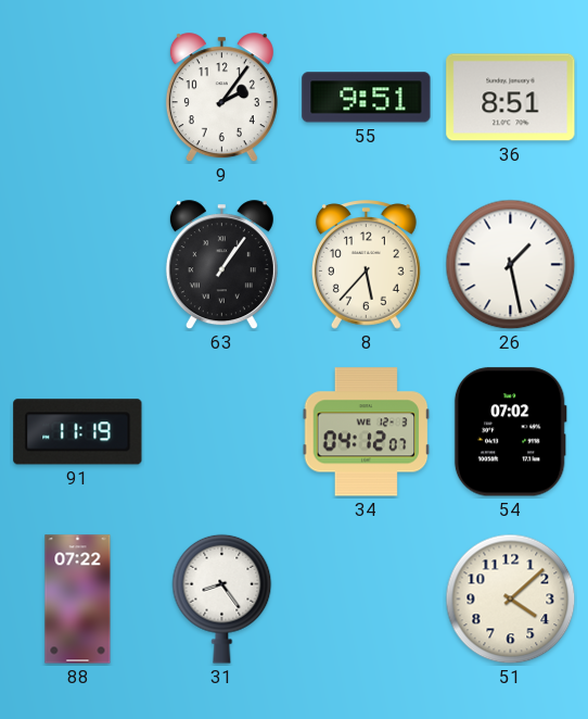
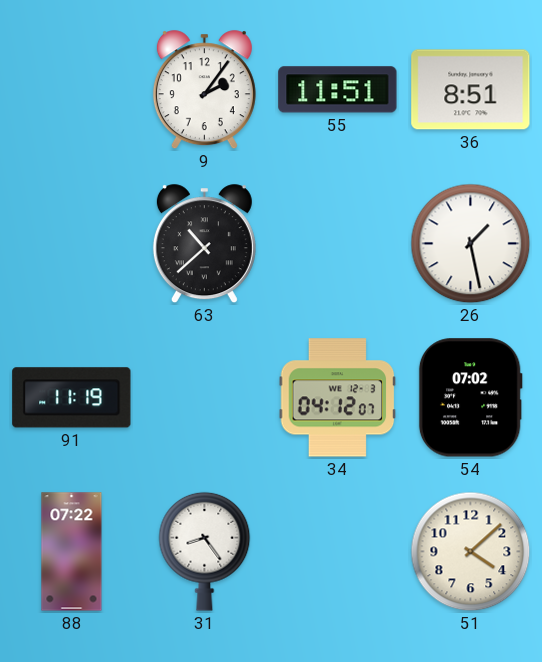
55: 9:51 -> 11:51
63: 1:06 -> 10:38
8: 5:37 -> none
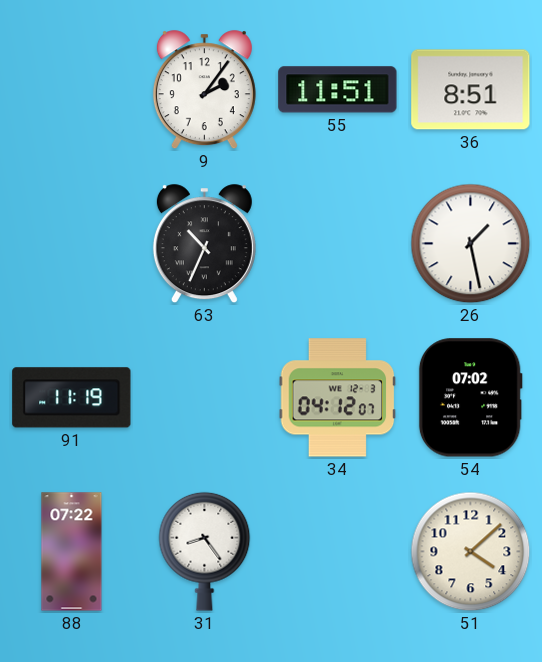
63: 10:38 -> 10:34
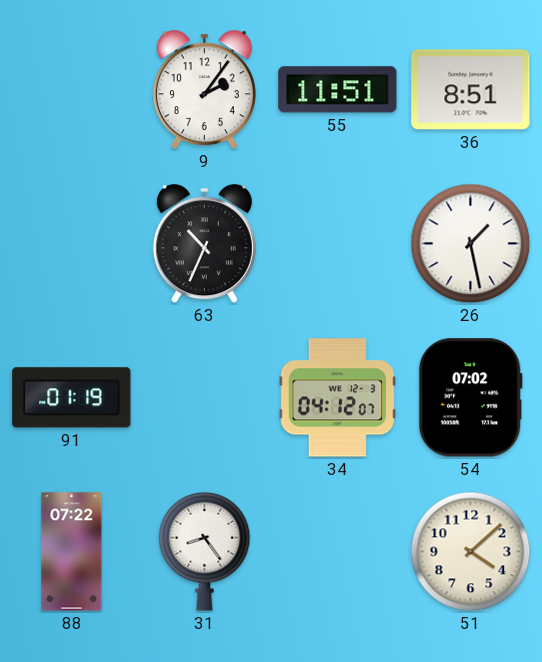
91: 11:19 -> 01:19
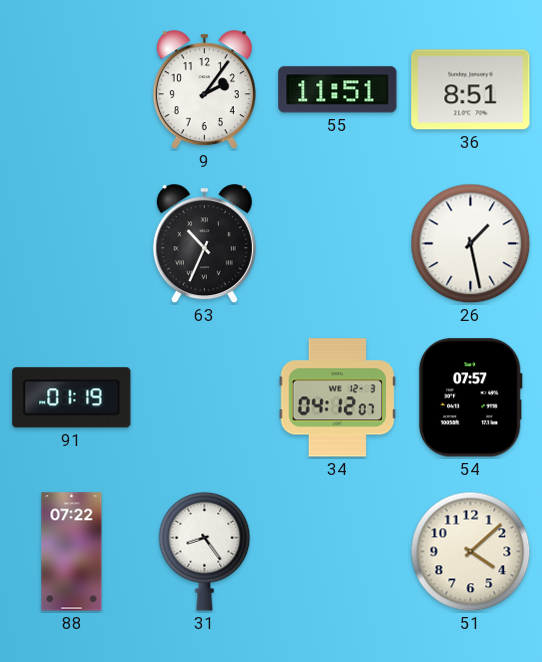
54: 07:02 -> 07:57
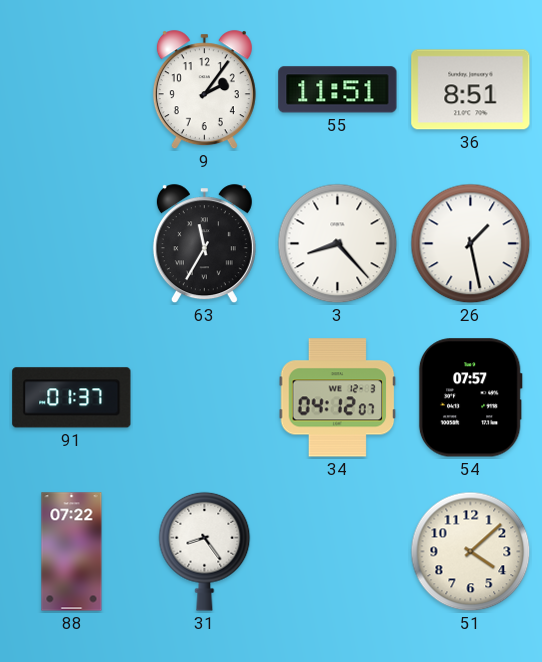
63: 10:34 -> 11:35
3: none -> 8:23
91: 01:19 -> 01:37
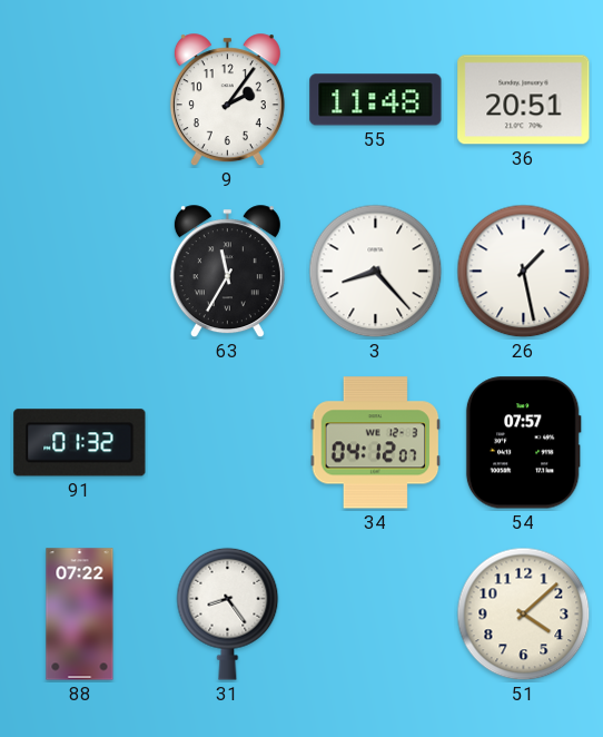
55: 11:51 -> 11:48
36: 8:51 -> 20:51
91: 01:37 -> 01:32
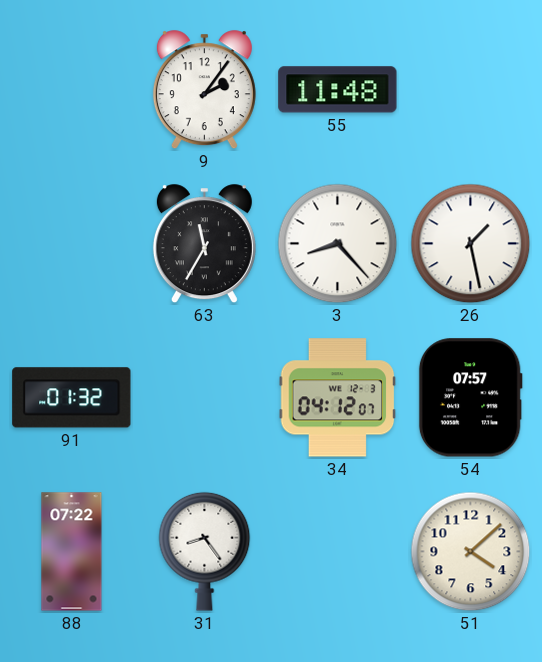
36: 20:51 -> none
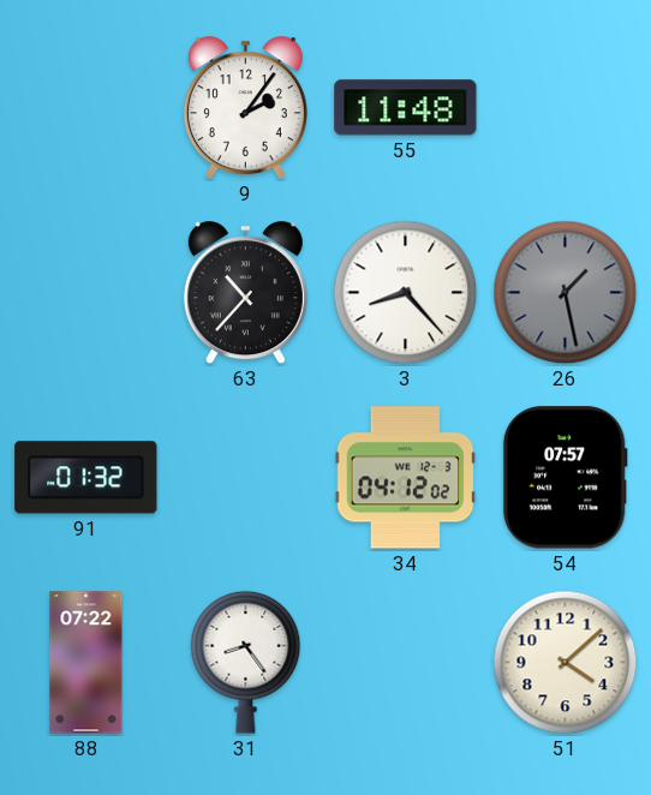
63: 11:35 -> 10:37
26 dial: white -> grey
34: 04:12:07 -> 04:12:02
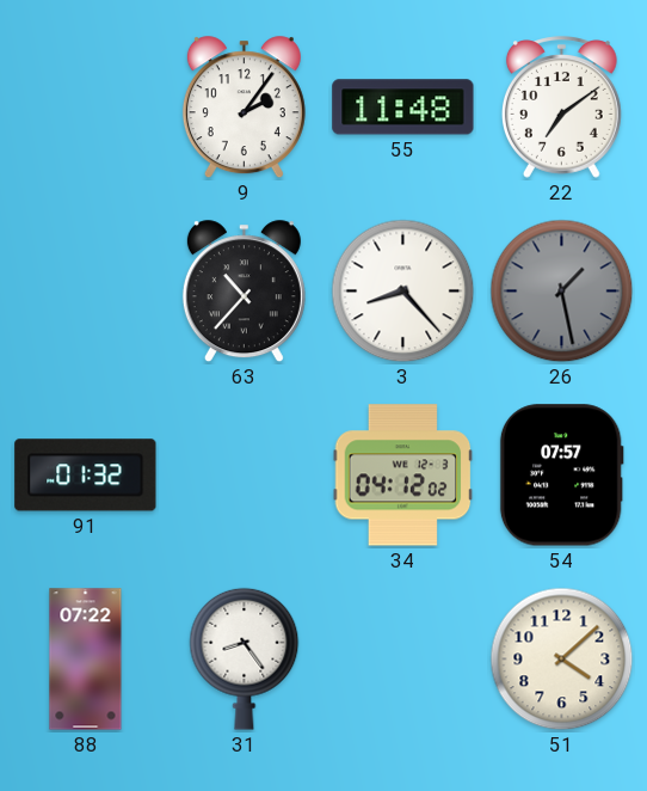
22: none -> 7:09
